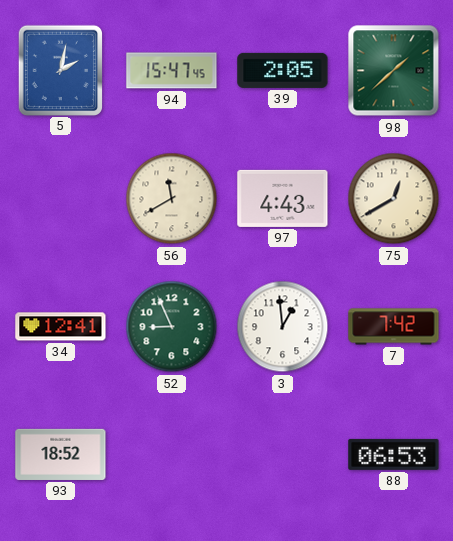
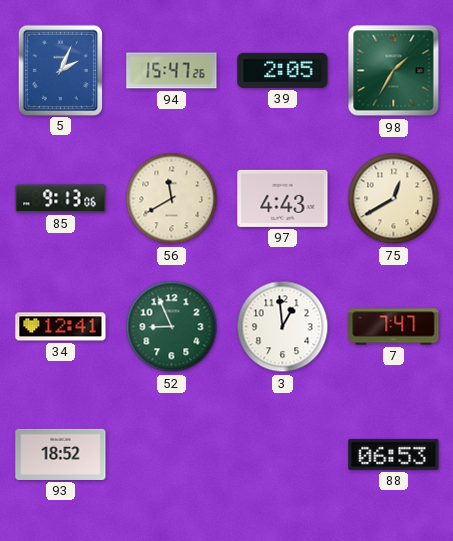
5: 2:02 -> 2:04
94: 15:47:45 -> 15:47:26
98: 1:38 -> 1:35
85: none -> 9:13
7: 7:42 -> 7:47
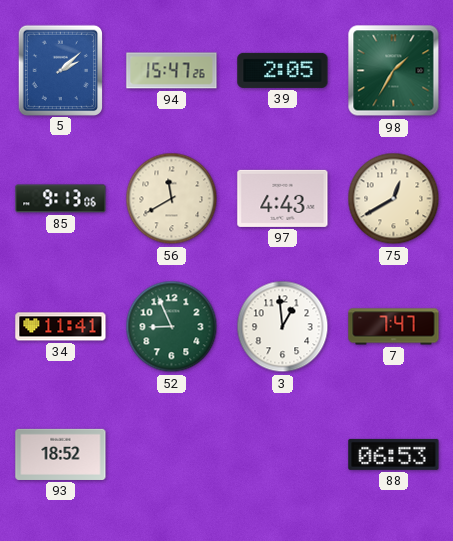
5: 2:04 -> 2:08
34: 12:41 -> 11:41
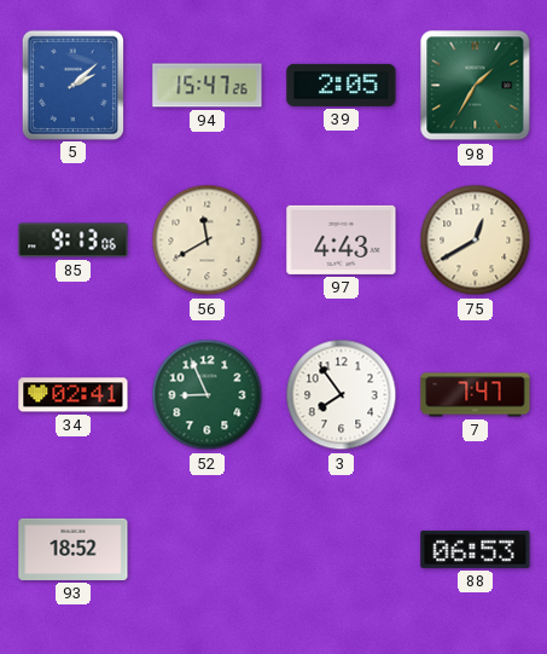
34: 11:41 -> 02:41
3: 12:59 -> 7:54
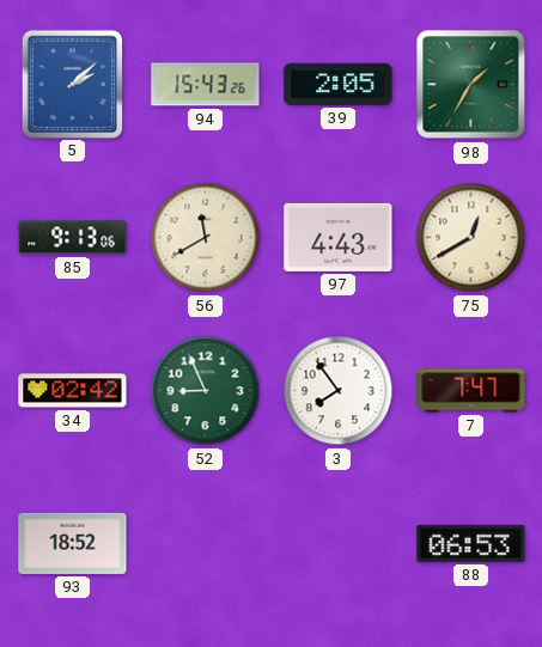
94: 15:47 -> 15:43
34: 02:41 -> 02:42
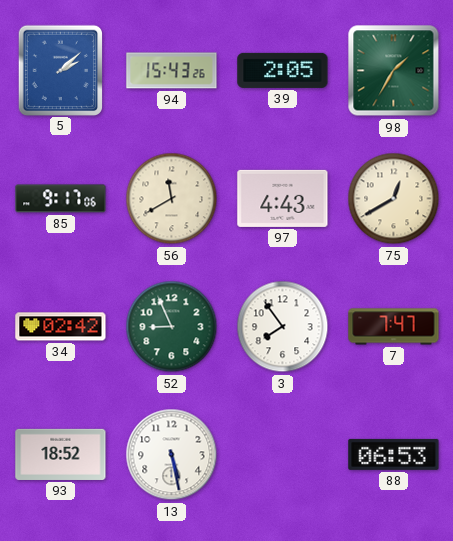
85: 9:13 -> 9:17
13: none -> 5:28
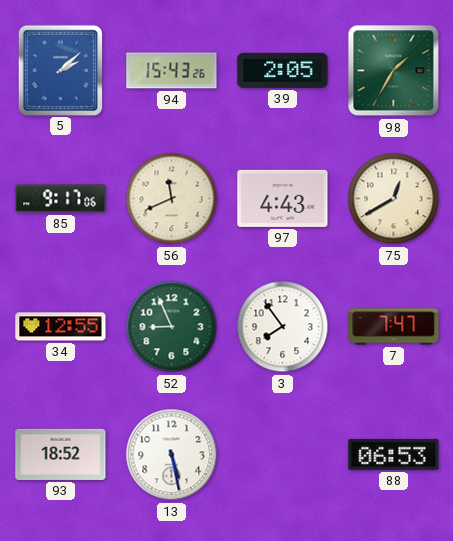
56: 11:40 -> 11:41
34: 02:42 -> 12:55
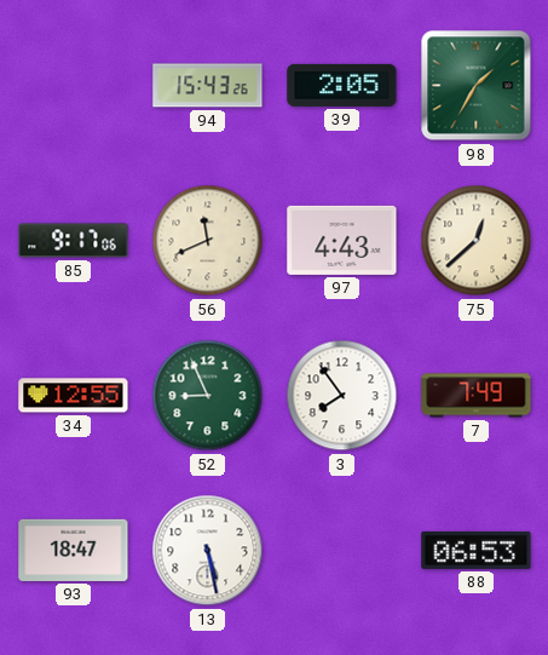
5: 2:08 -> none
75: 12:40 -> 12:38
7: 7:47 -> 7:49
93: 18:52 -> 18:47
